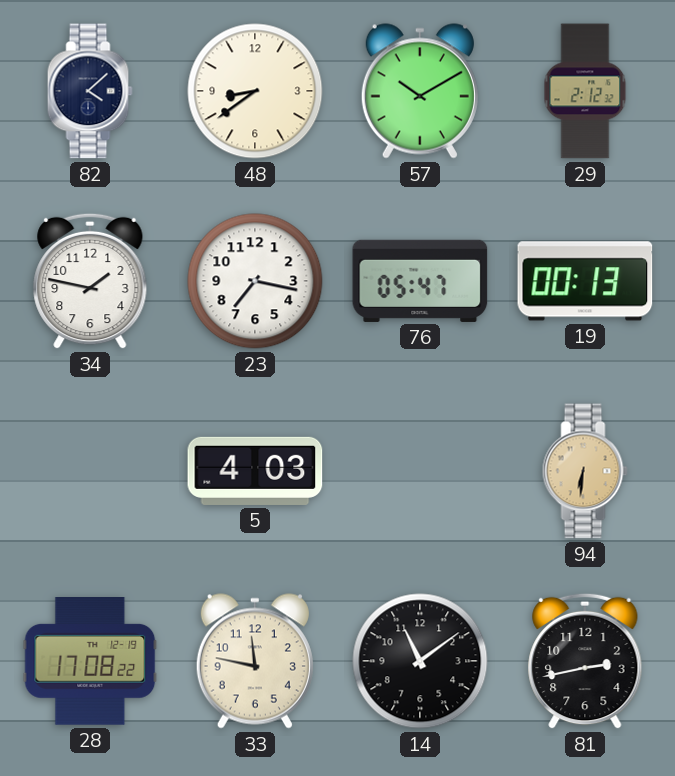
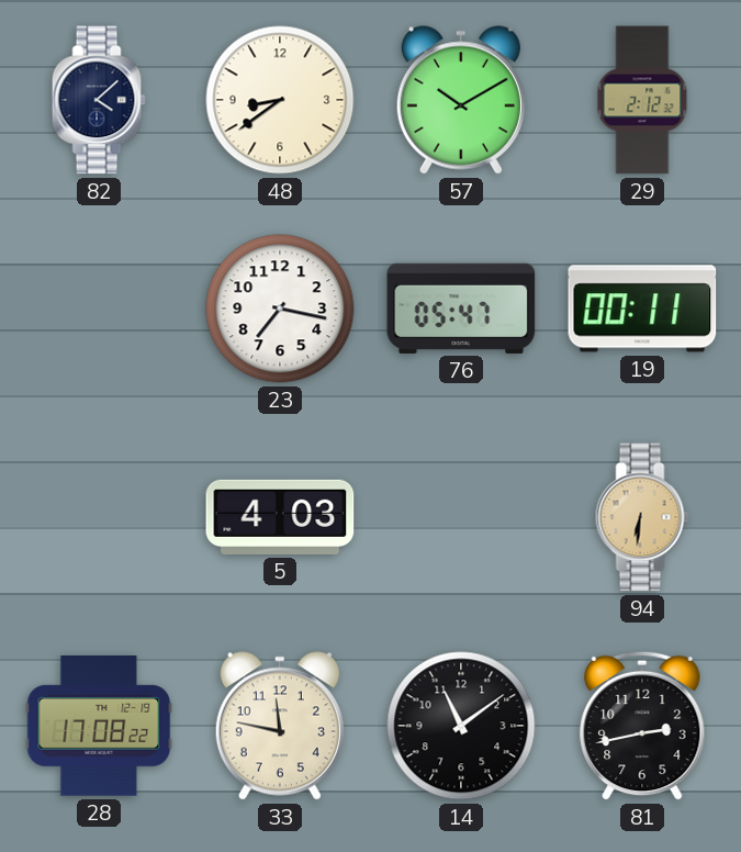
34: 1:47 -> none
19: 00:13 -> 00:11
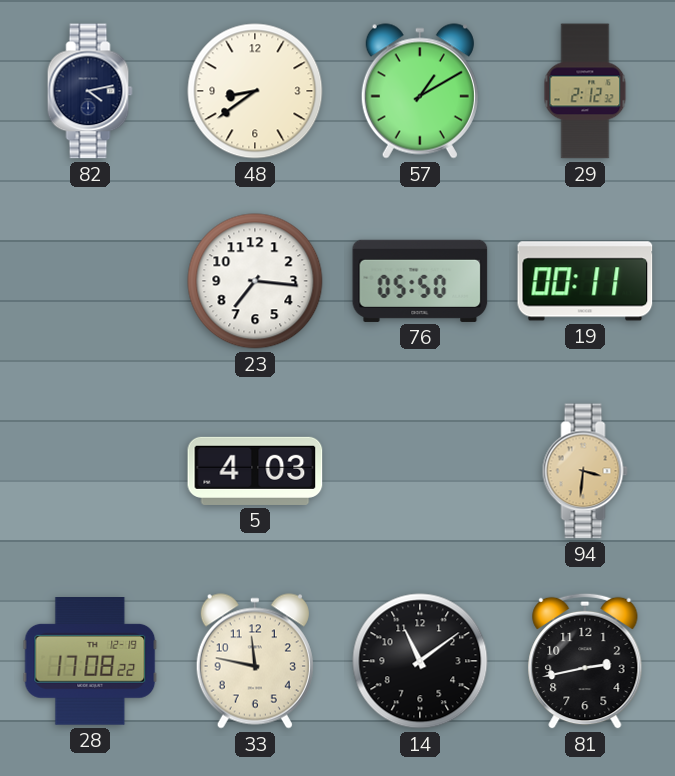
82: 4:08 -> 4:13
57: 10:10 -> 1:10
23: 7:17 -> 7:16
76: 05:47 -> 05:50
94: 6:31 -> 3:31
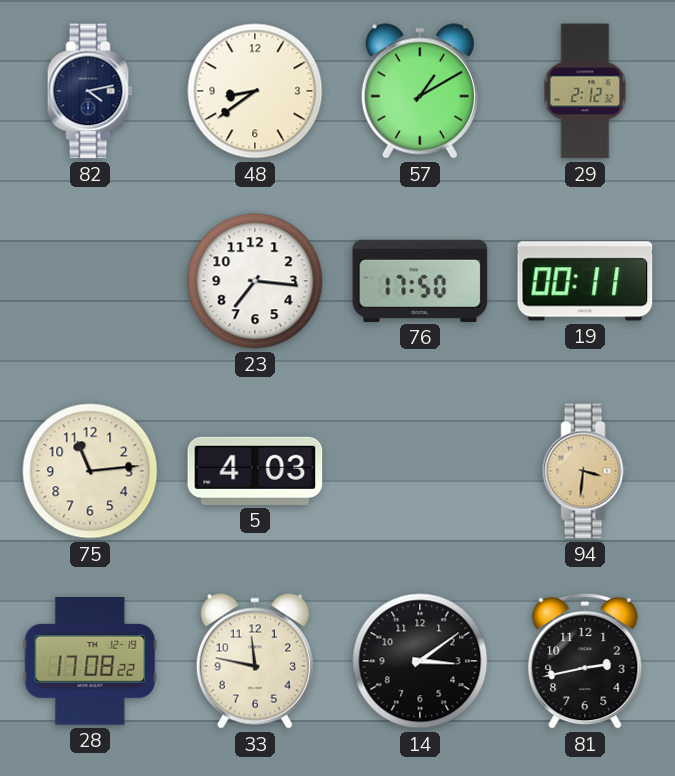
76: 05:50 -> 17:50
75: none -> 11:14
14: 11:09 -> 3:09
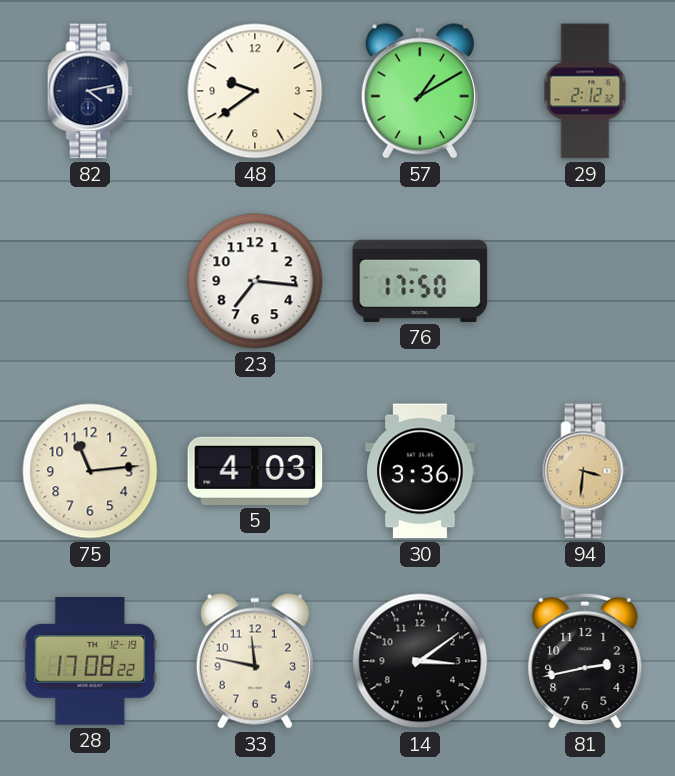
48: 8:39 -> 9:39
19: 00:11 -> none
30: none -> 3:36
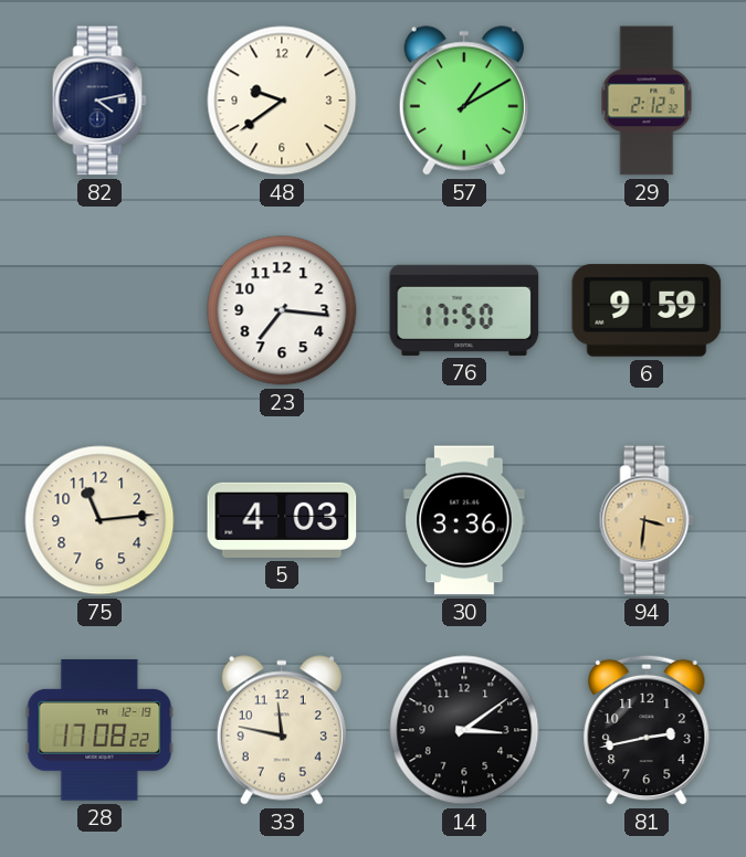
6: none -> 9:59
